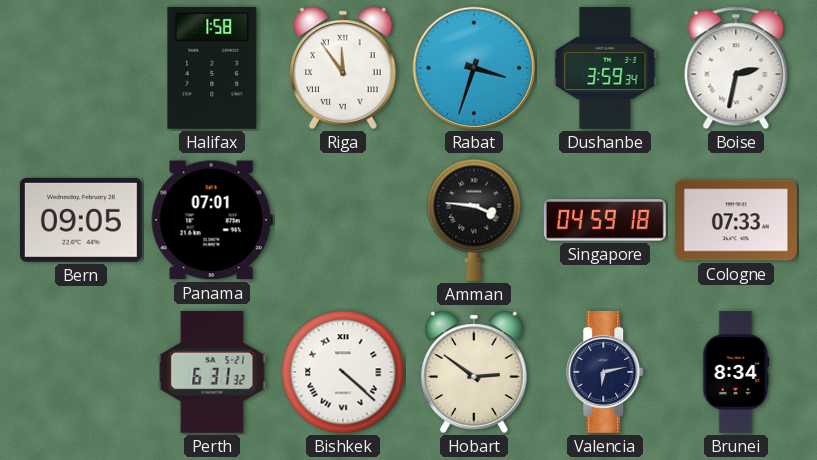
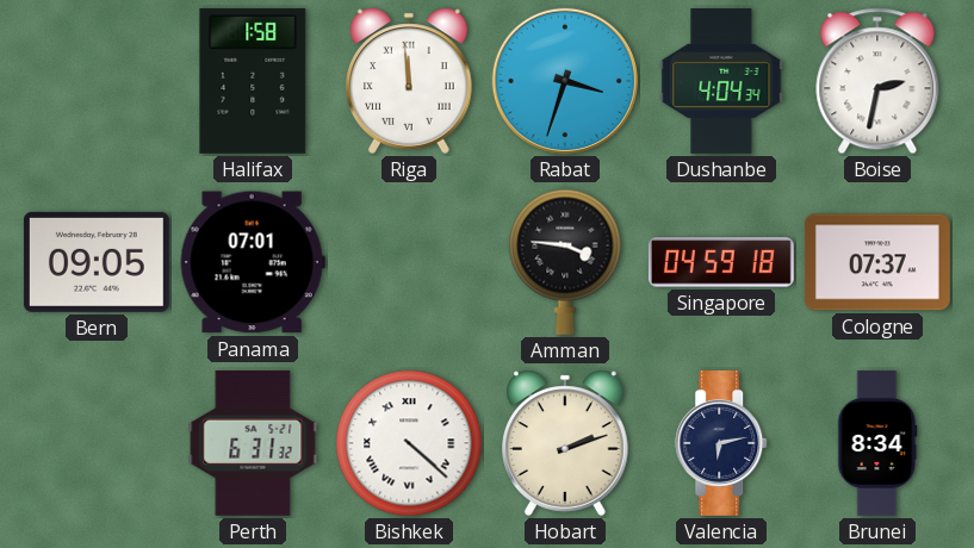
Riga: 11:54 -> 11:59
Dushanbe: 3:59 -> 4:04
Cologne: 07:33 -> 07:37
Hobart: 2:51 -> 2:12
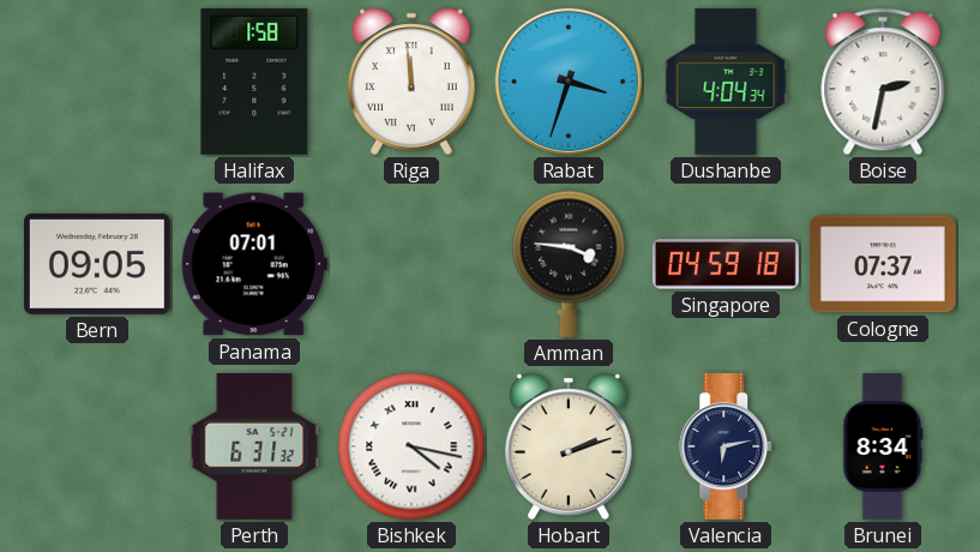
Bishkek: 4:22 -> 4:17
